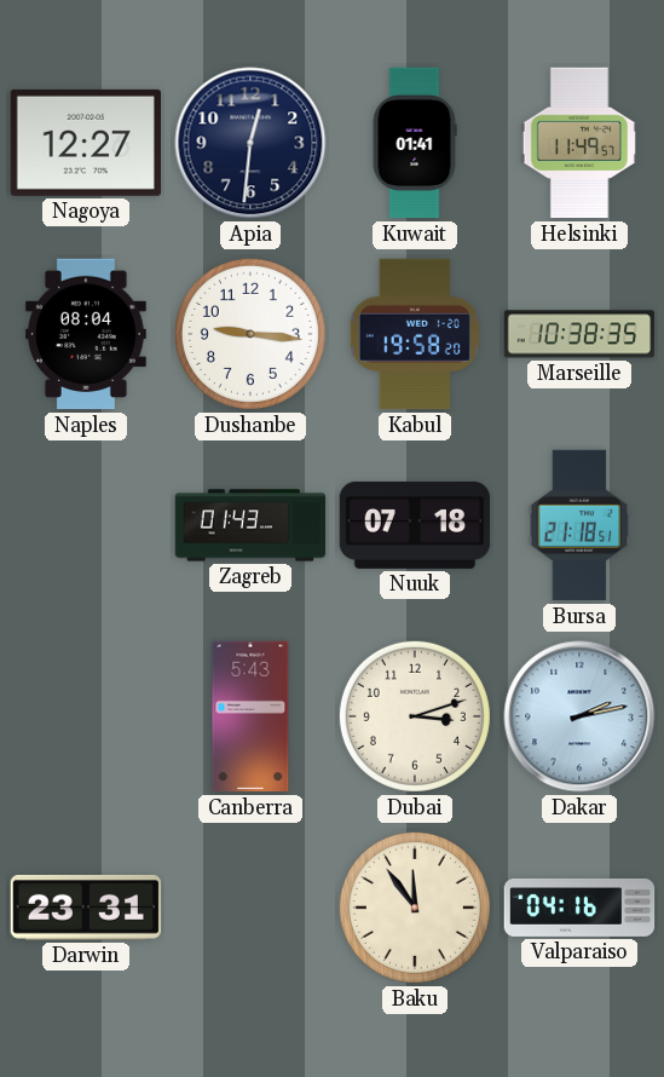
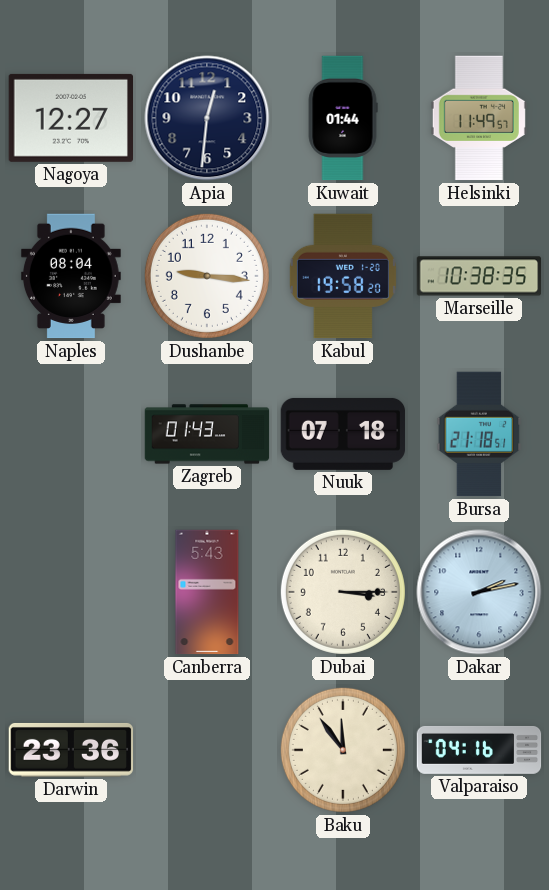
Kuwait: 01:41 -> 01:44
Dubai: 3:12 -> 3:15
Darwin: 23:31 -> 23:36
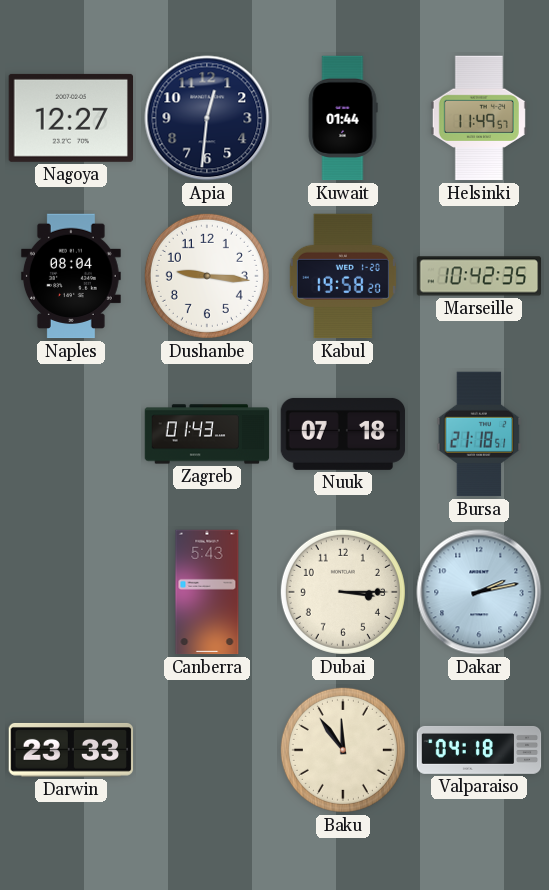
Marseille: 10:38 -> 10:42
Darwin: 23:36 -> 23:33
Valparaiso: 04:16 -> 04:18
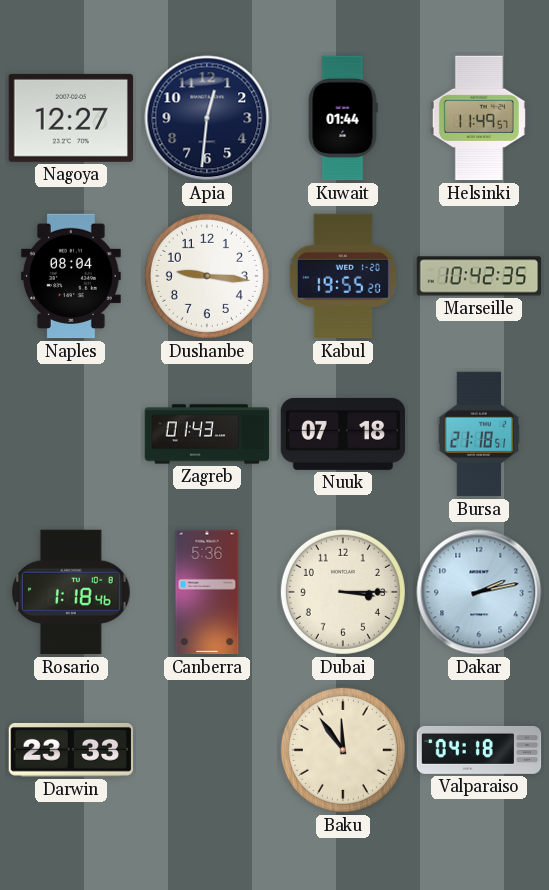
Kabul: 19:58 -> 19:55
Rosario: none -> 1:18
Canberra: 5:43 -> 5:36
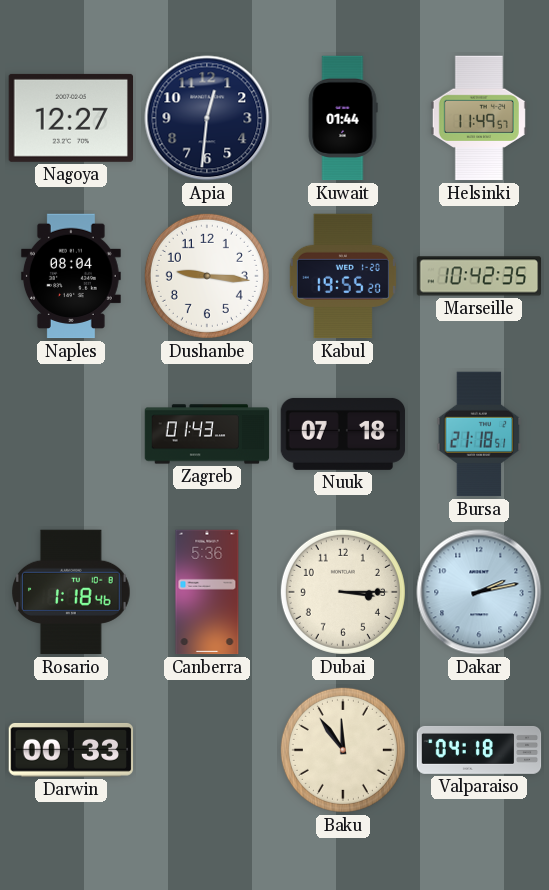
Darwin: 23:33 -> 00:33
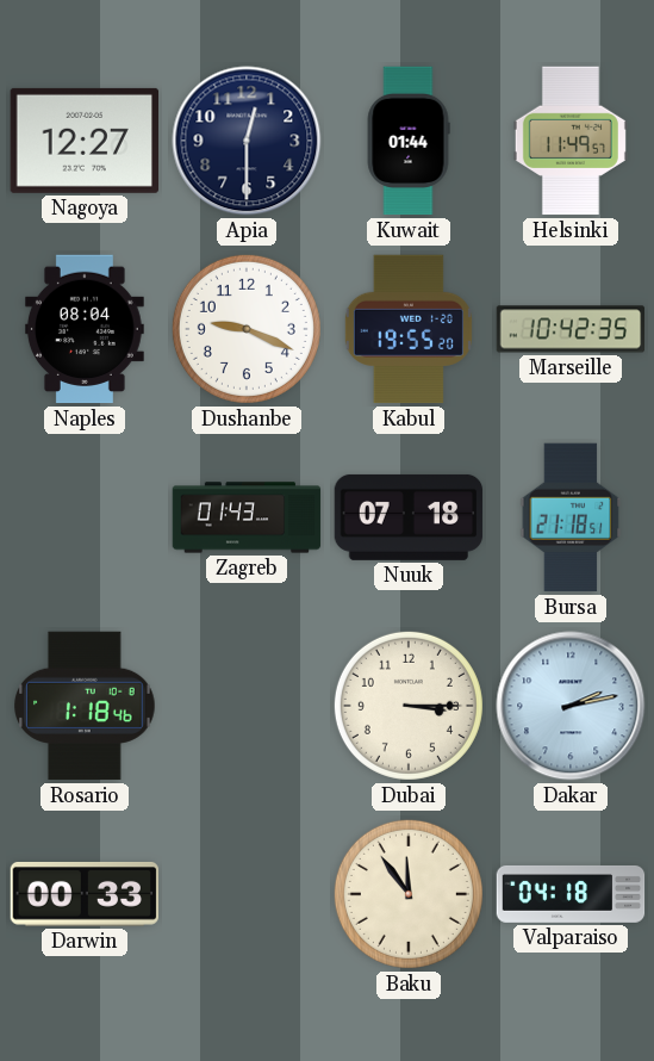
Apia: 12:31 -> 12:30
Dushanbe: 9:16 -> 9:19
Canberra: 5:36 -> none
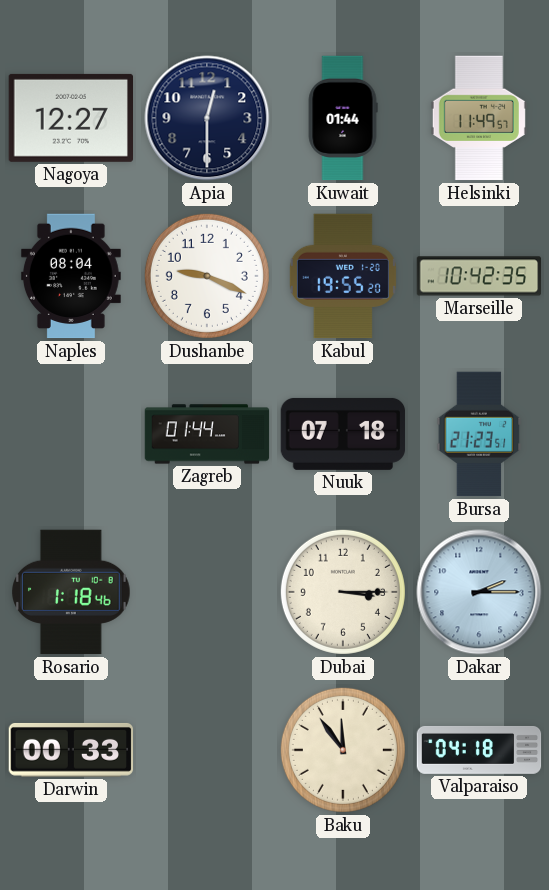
Zagreb: 01:43 -> 01:44
Bursa: 21:18 -> 21:23
Dakar: 2:13 -> 2:15
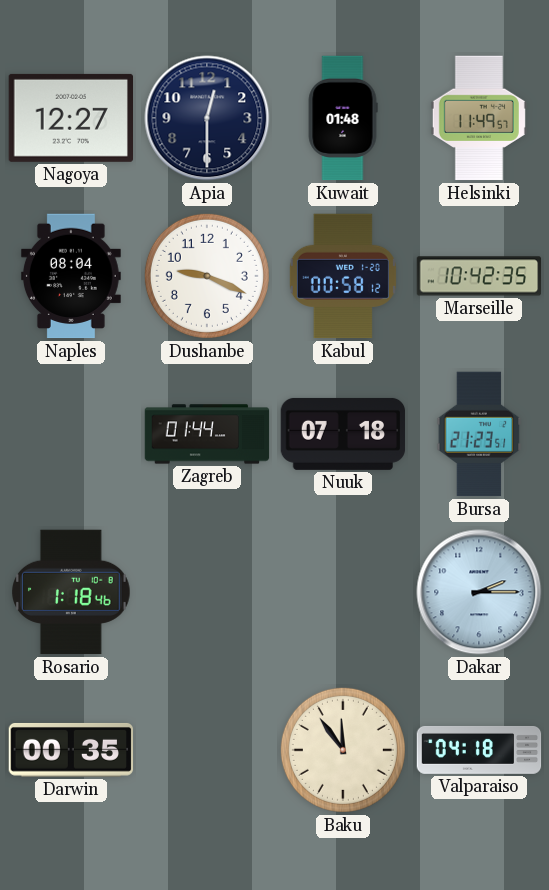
Kuwait: 01:44 -> 01:48
Kabul: 19:55 -> 00:58
Dubai: 3:15 -> none
Darwin: 00:33 -> 00:35
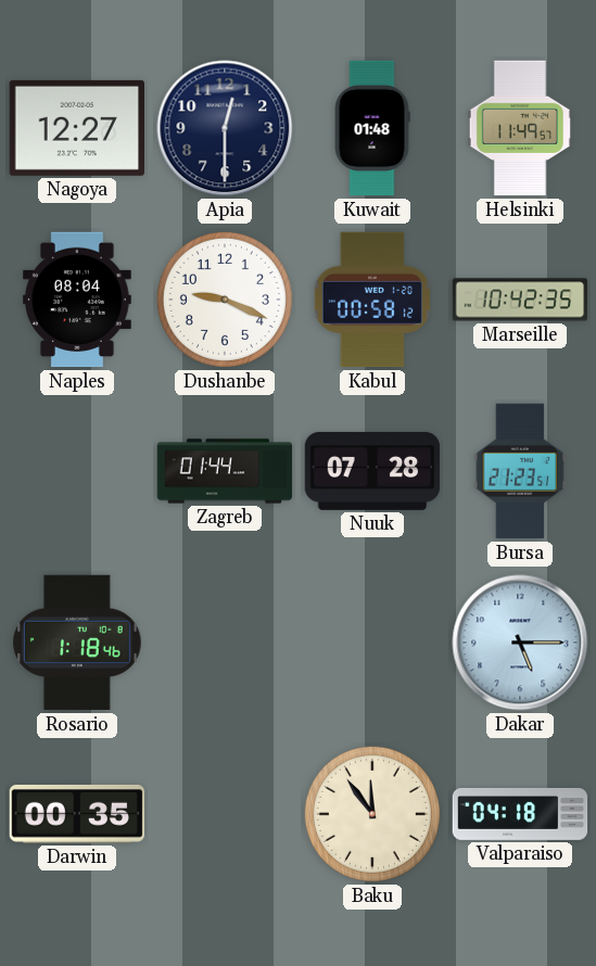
Nuuk: 07:18 -> 07:28
Dakar: 2:15 -> 5:15
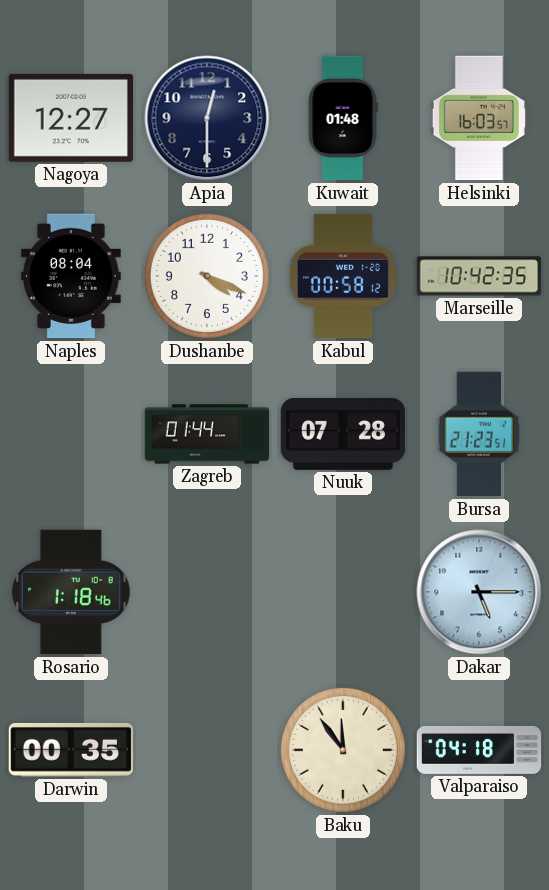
Helsinki: 11:49 -> 16:03
Dushanbe: 9:19 -> 4:19
